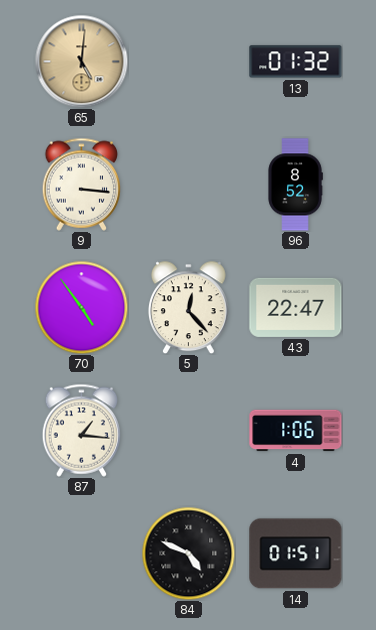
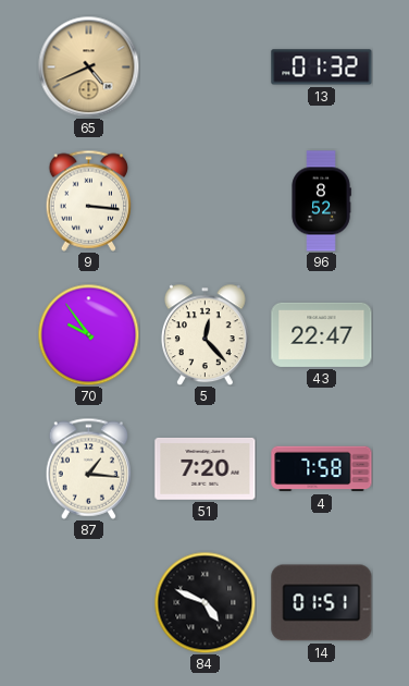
65: 5:01 -> 4:41
70: 4:54 -> 9:54
51: none -> 7:20
4: 1:06 -> 7:58
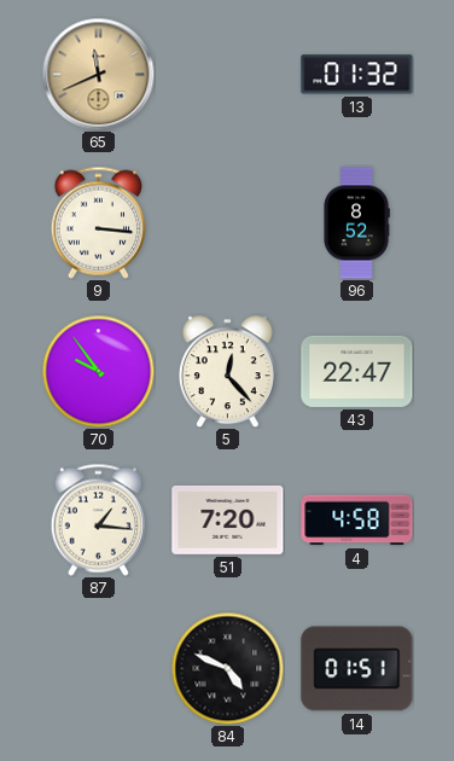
65: 4:41 -> 11:41
4: 7:58 -> 4:58
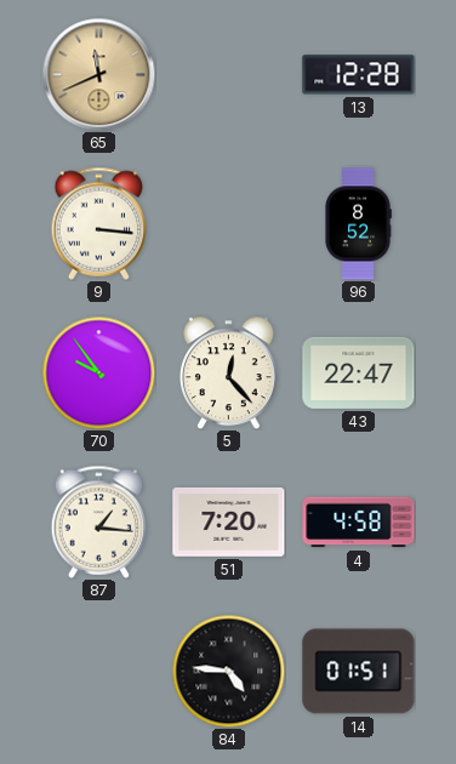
13: 01:32 -> 12:28
84: 4:49 -> 4:46
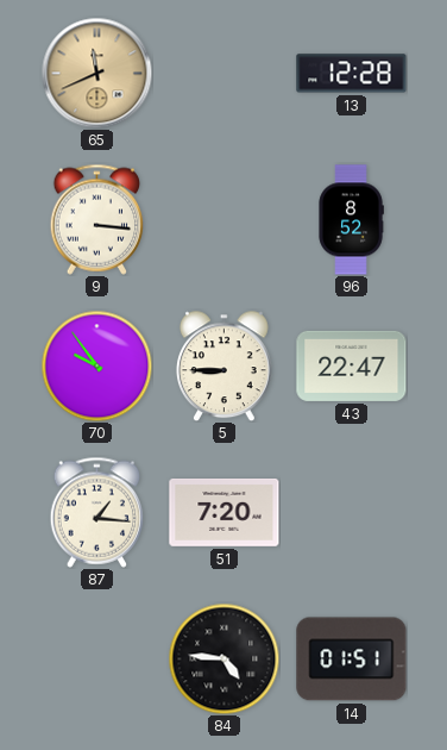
5: 12:23 -> 8:45
4: 4:58 -> none
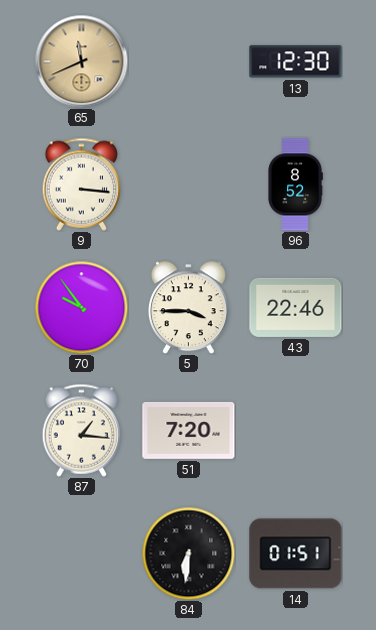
13: 12:28 -> 12:30
5: 8:45 -> 3:45
43: 22:47 -> 22:46
84: 4:46 -> 6:31
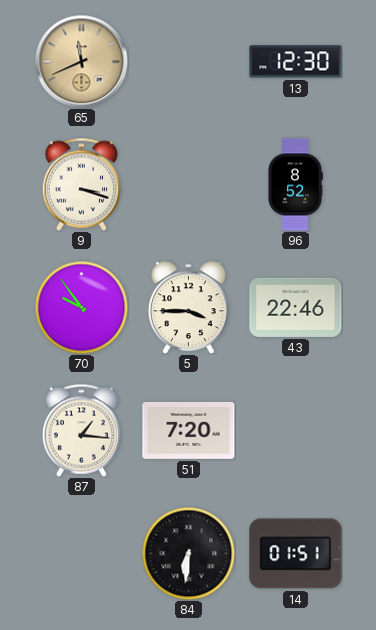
9: 3:16 -> 3:18
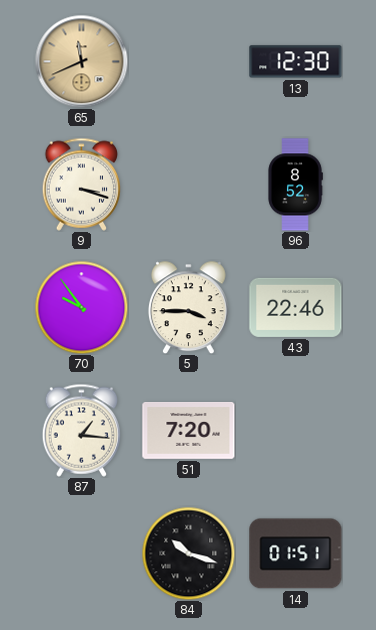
84: 6:31 -> 10:18
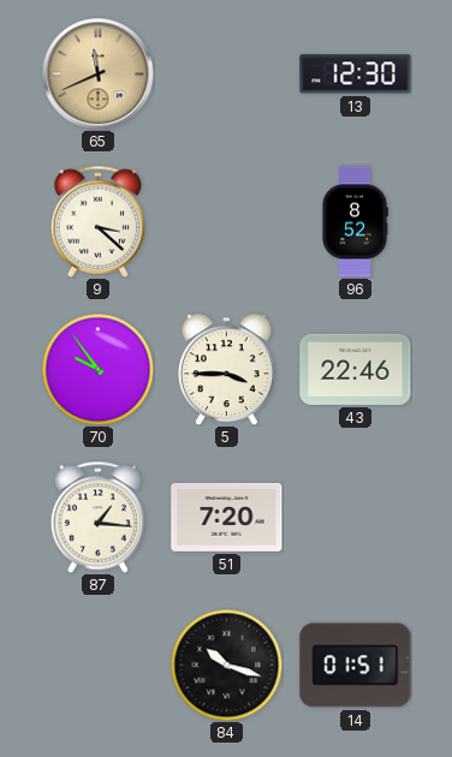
9: 3:18 -> 3:22
